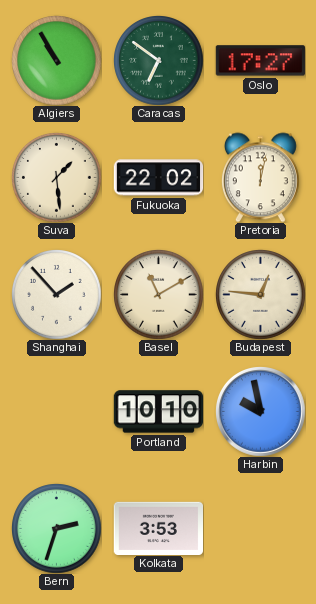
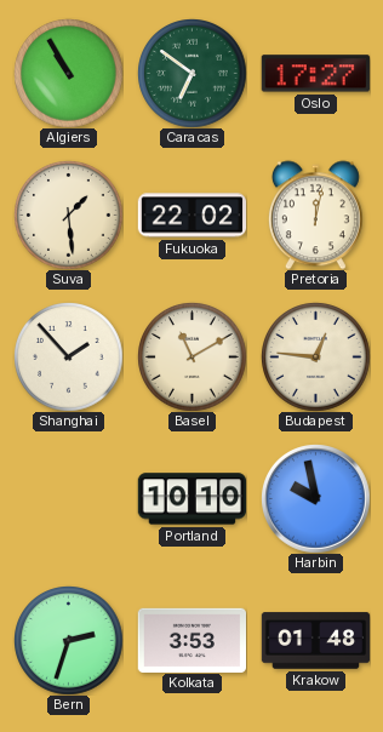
Krakow: none -> 01:48
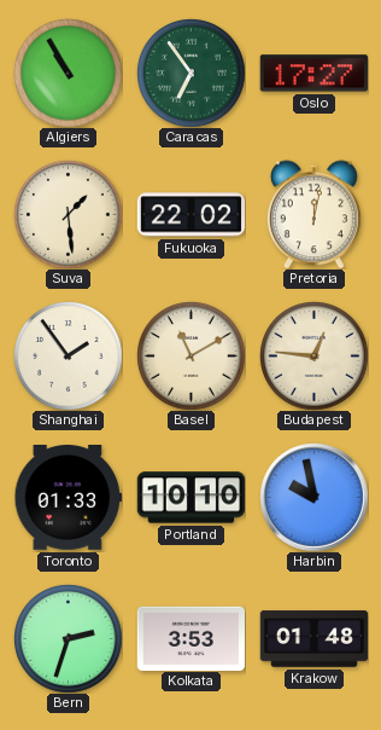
Caracas: 6:51 -> 6:54
Shanghai: 1:53 -> 1:54
Toronto: none -> 01:33
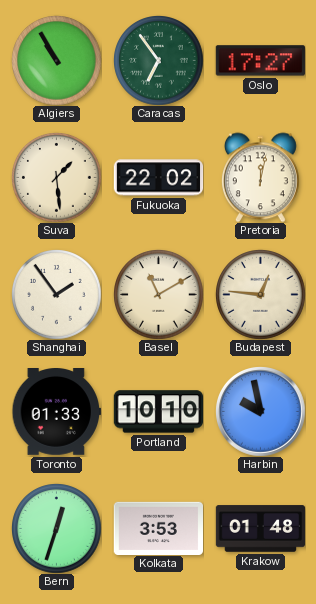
Bern: 2:33 -> 12:33
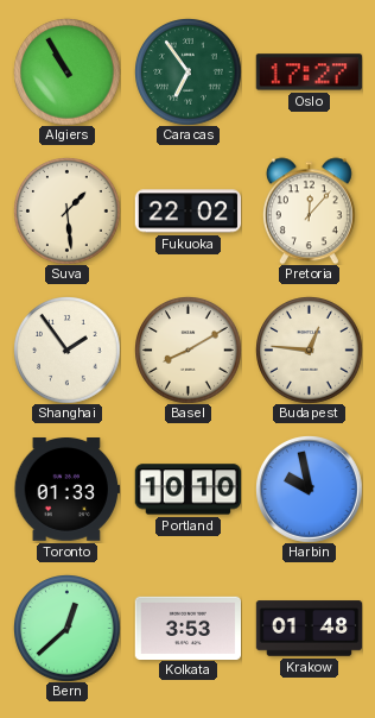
Pretoria: 12:02 -> 12:07
Basel: 11:10 -> 8:10
Bern: 12:33 -> 12:38
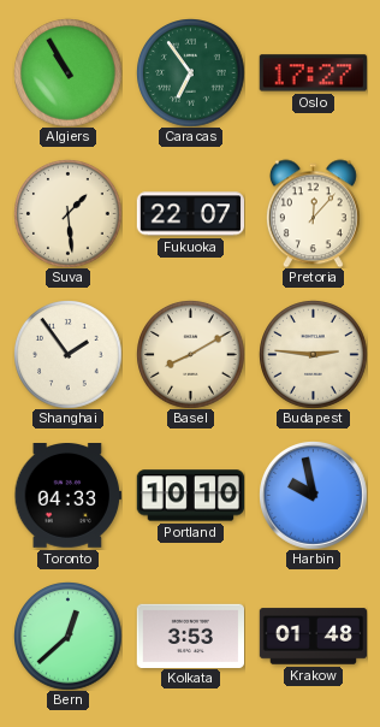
Fukuoka: 22:02 -> 22:07
Budapest: 12:46 -> 2:46
Toronto: 01:33 -> 04:33
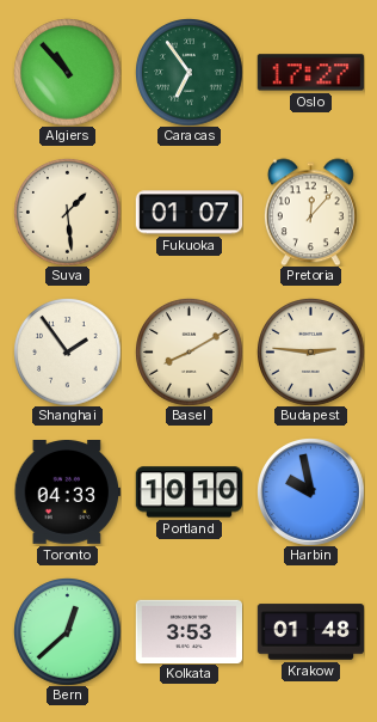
Algiers: 10:55 -> 10:53
Fukuoka: 22:07 -> 01:07
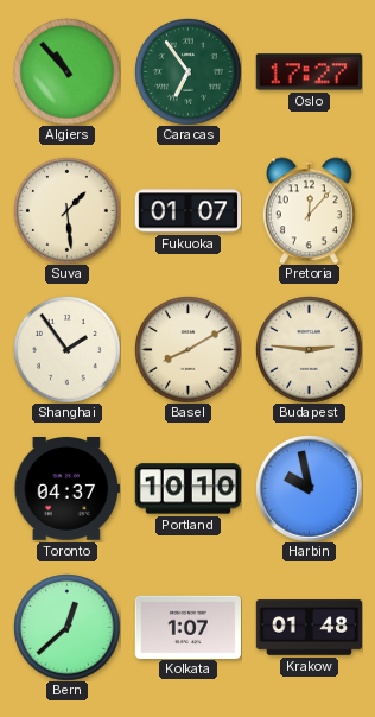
Toronto: 04:33 -> 04:37
Kolkata: 3:53 -> 1:07
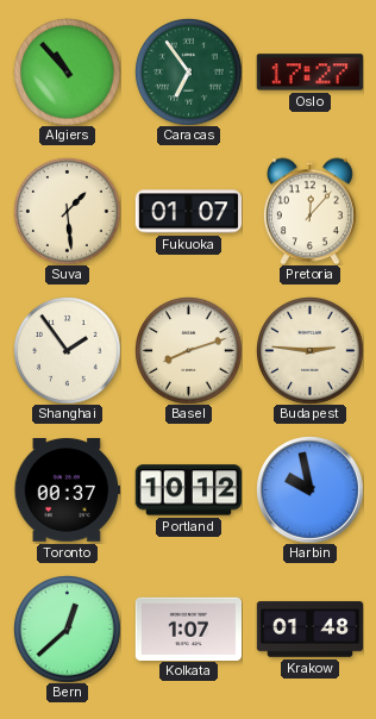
Basel: 8:10 -> 8:12
Toronto: 04:37 -> 00:37
Portland: 10:10 -> 10:12
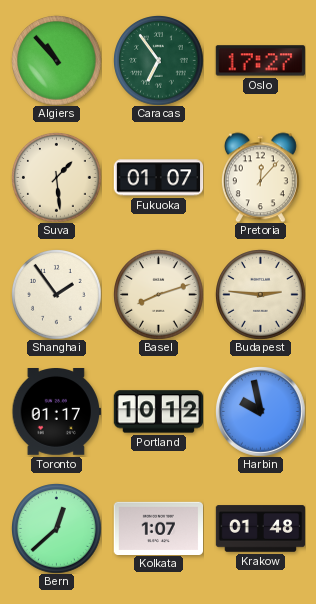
Toronto: 00:37 -> 01:17
